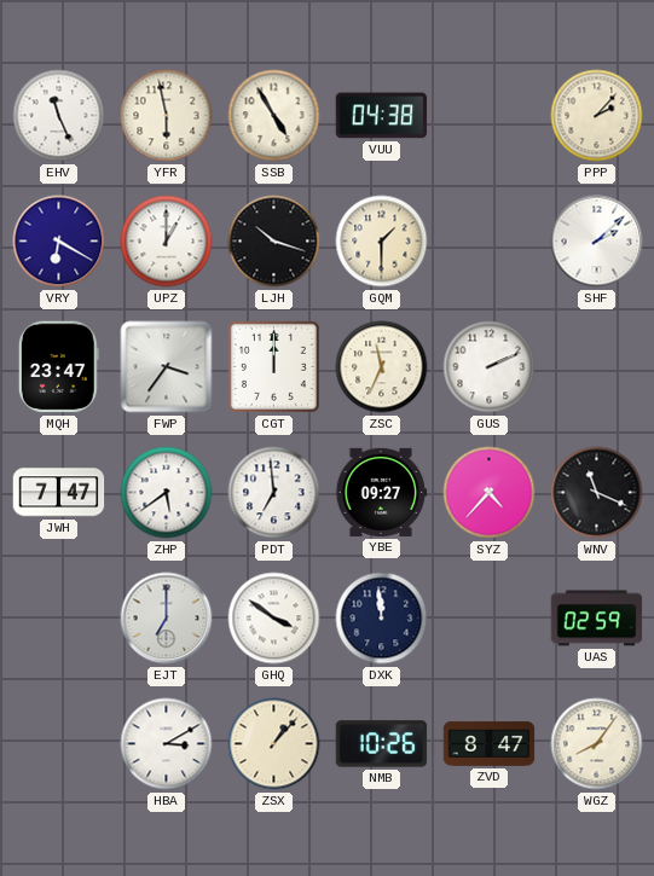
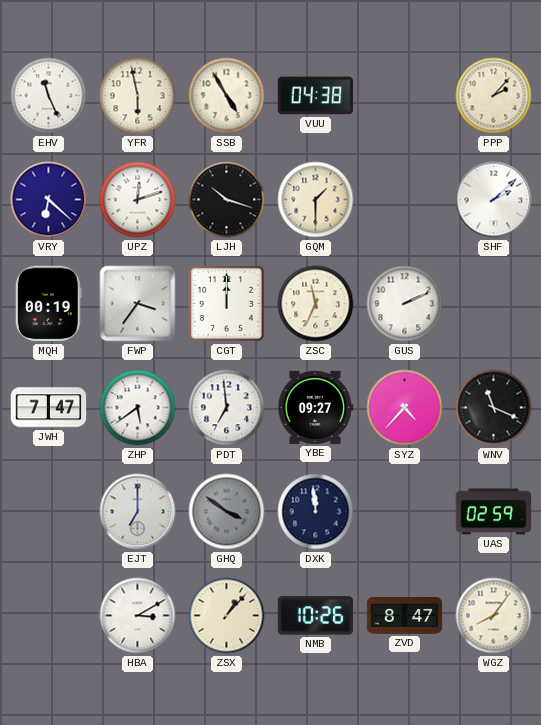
VRY: 6:20 -> 6:22
UPZ: 1:00 -> 12:12
MQH: 23:47 -> 00:19
GHQ dial: white -> grey
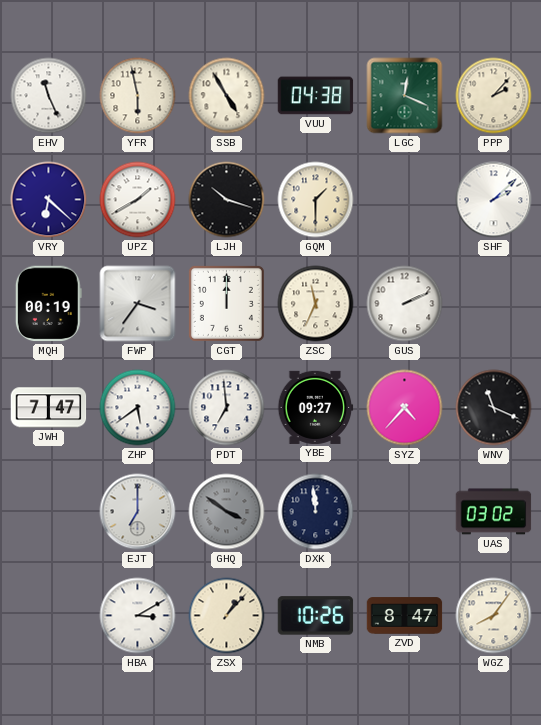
LGC: none -> 12:19
UPZ: 12:12 -> 1:40
UAS: 02:59 -> 03:02
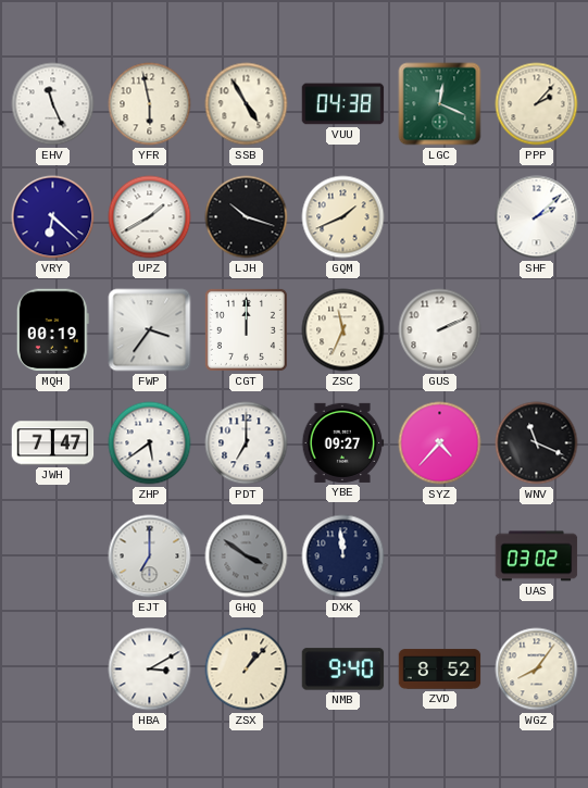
GQM: 1:30 -> 1:41
PDT: 6:59 -> 7:00
NMB: 10:26 -> 9:40
ZVD: 8:47 -> 8:52
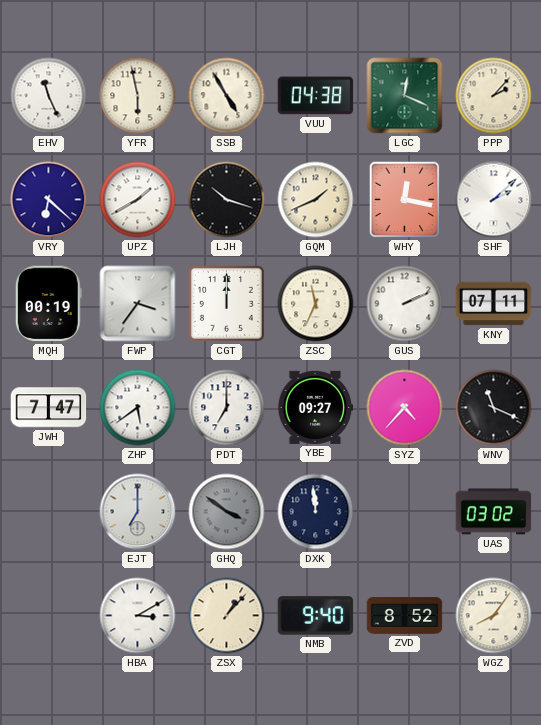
WHY: none -> 12:17
KNY: none -> 07:11
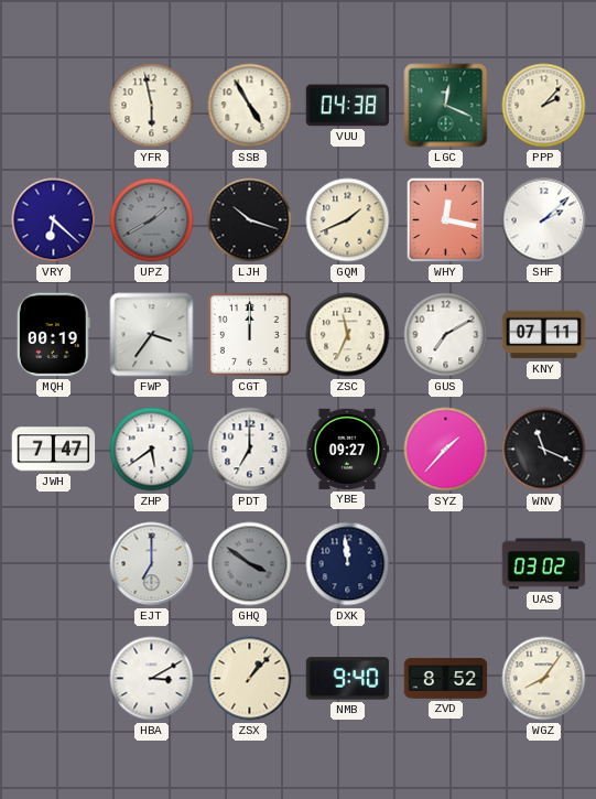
EHV: 11:26 -> none
UPZ dial: white -> grey
GUS: 2:11 -> 7:10
SYZ: 4:37 -> 1:37
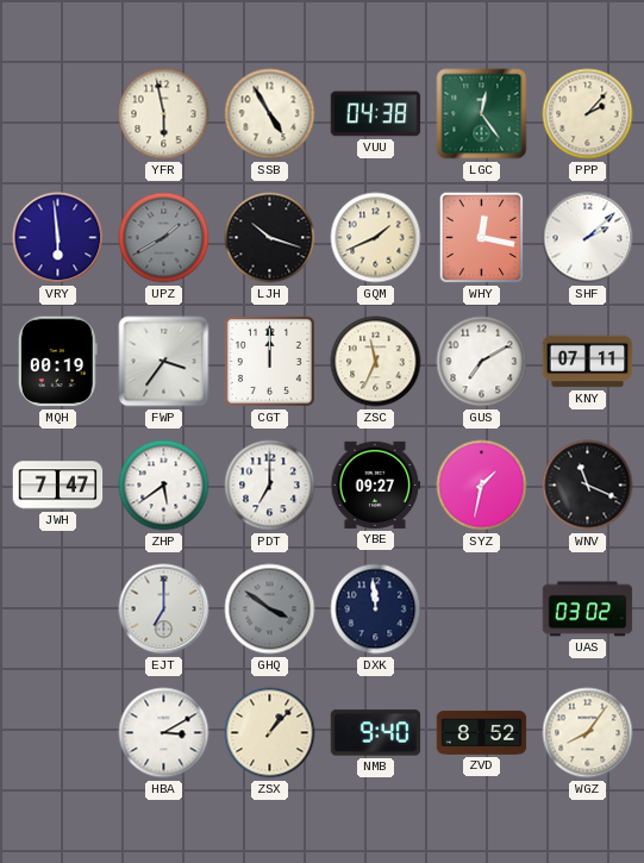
LGC: 12:19 -> 12:24
VRY: 6:22 -> 5:59
SYZ: 1:37 -> 1:32
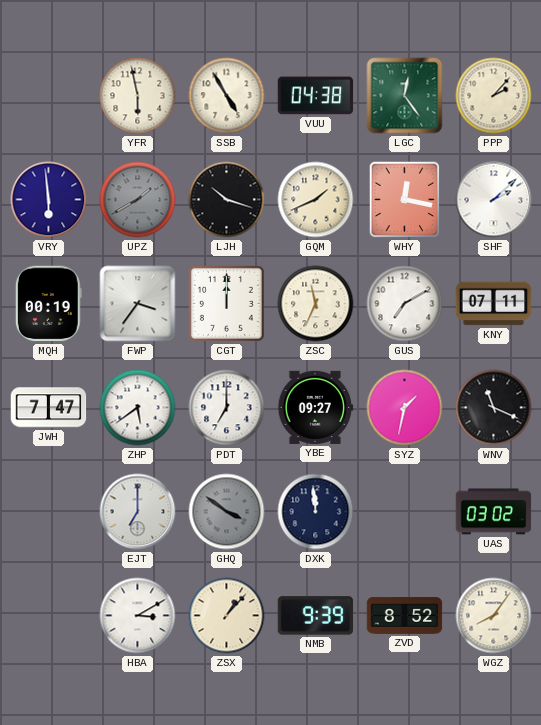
NMB: 9:40 -> 9:39
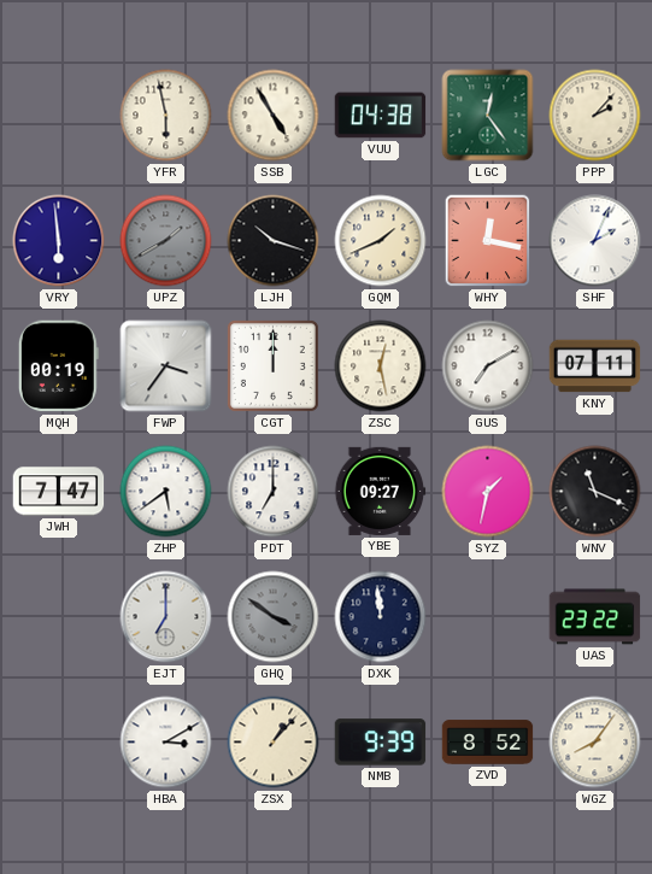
SHF: 2:08 -> 2:04
ZSC: 11:34 -> 12:28
UAS: 03:02 -> 23:22
